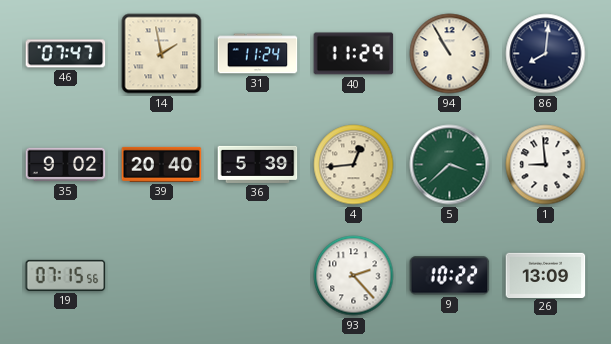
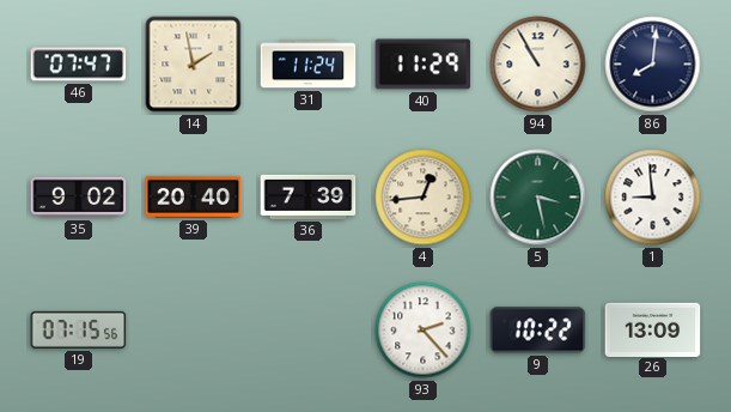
36: 5:39 -> 7:39
5: 3:38 -> 3:28
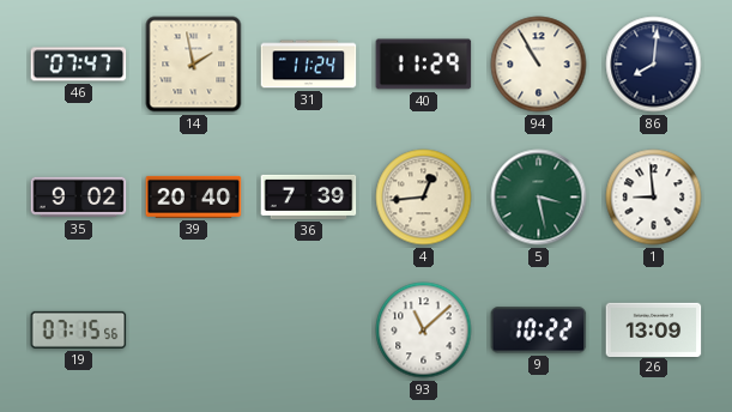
93: 2:23 -> 11:08
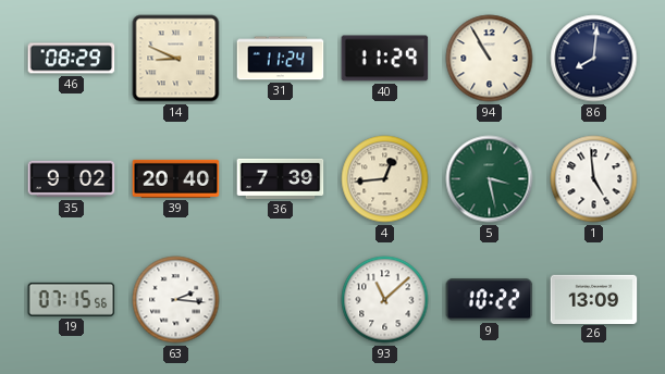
46: 07:47 -> 08:29
14: 1:58 -> 8:49
1: 8:59 -> 4:59
63: none -> 2:16
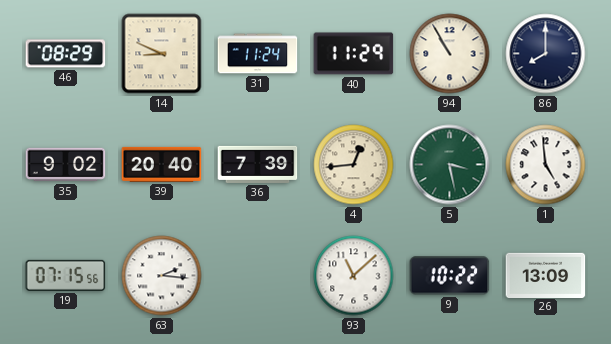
86: 8:01 -> 8:00
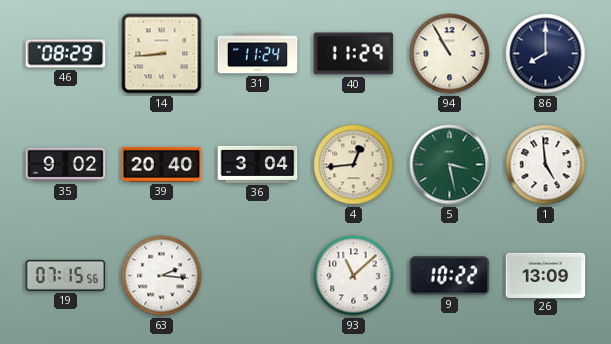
14: 8:49 -> 8:44
36: 7:39 -> 3:04
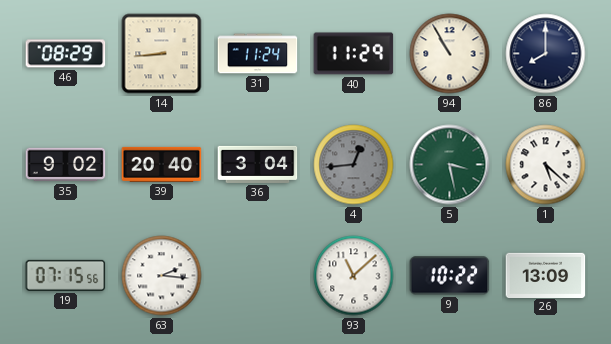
4 dial: cream -> grey
1: 4:59 -> 5:22
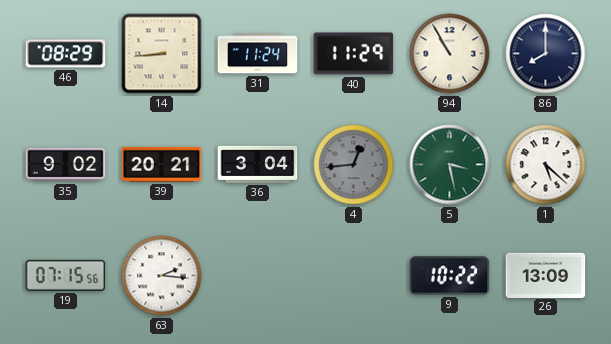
39: 20:40 -> 20:21
93: 11:08 -> none
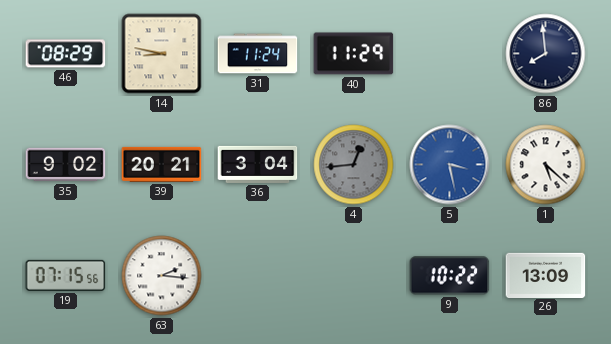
14: 8:44 -> 8:47
94: 10:55 -> none
86: 8:00 -> 7:59
5 dial: green -> blue
